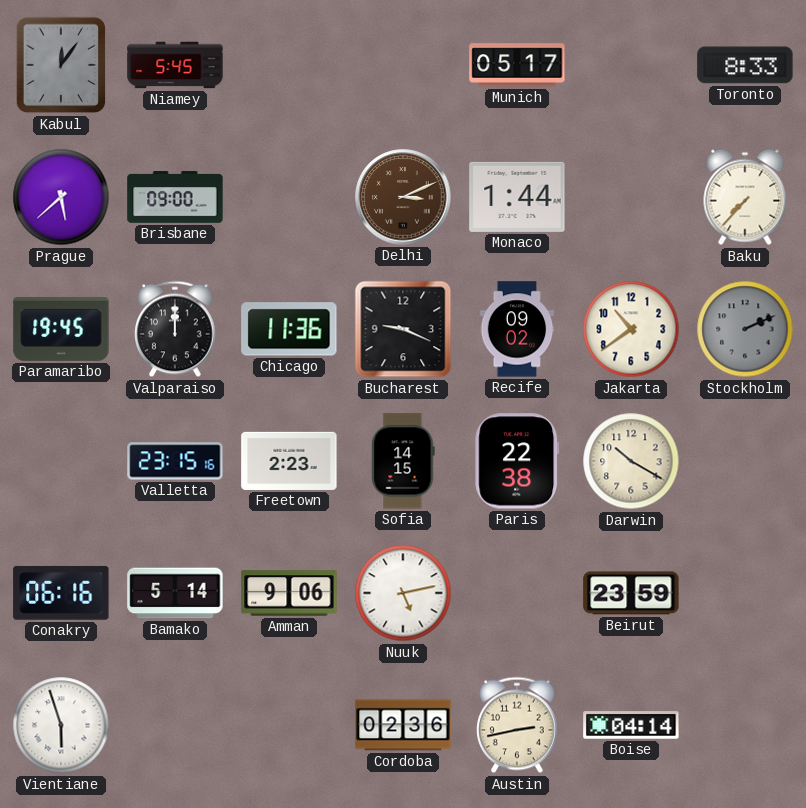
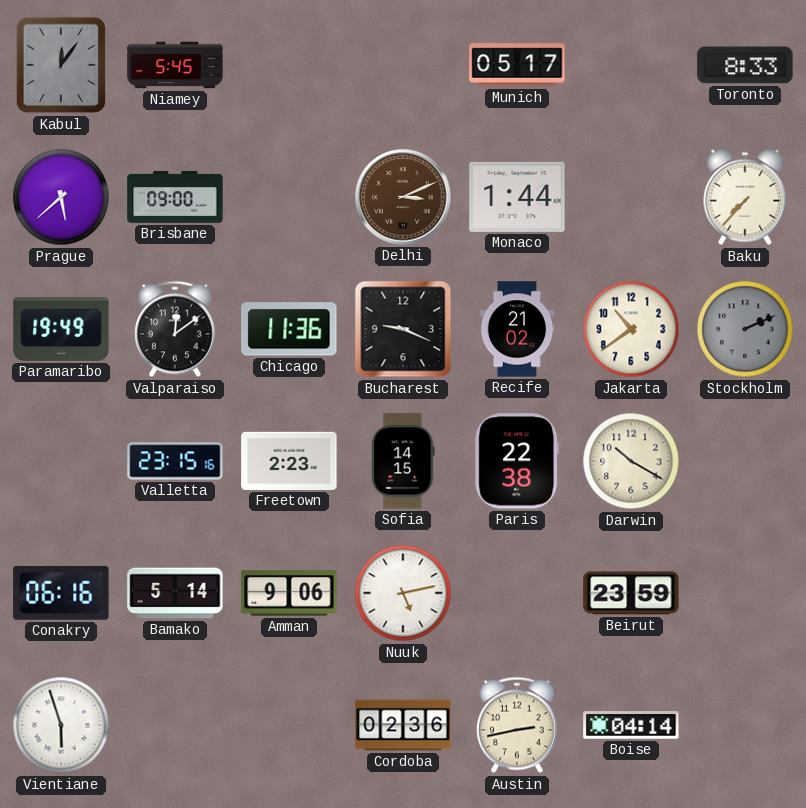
Paramaribo: 19:45 -> 19:49
Valparaiso: 12:00 -> 12:09
Recife: 09:02 -> 21:02
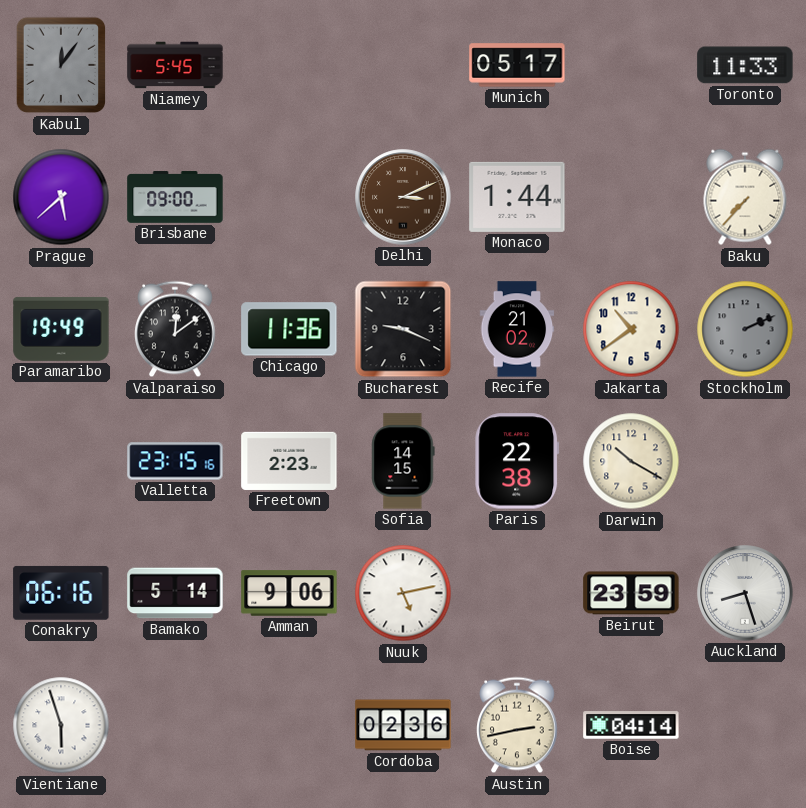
Toronto: 8:33 -> 11:33
Auckland: none -> 8:27
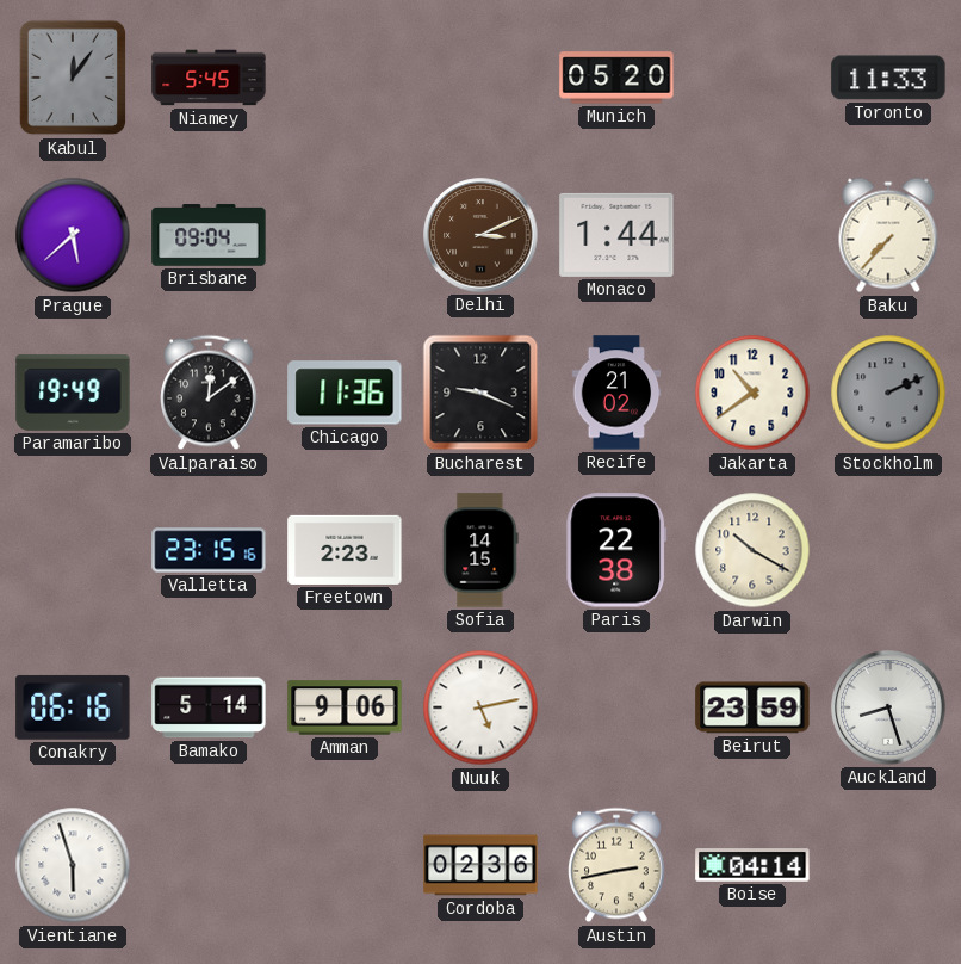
Munich: 05:17 -> 05:20
Brisbane: 09:00 -> 09:04
